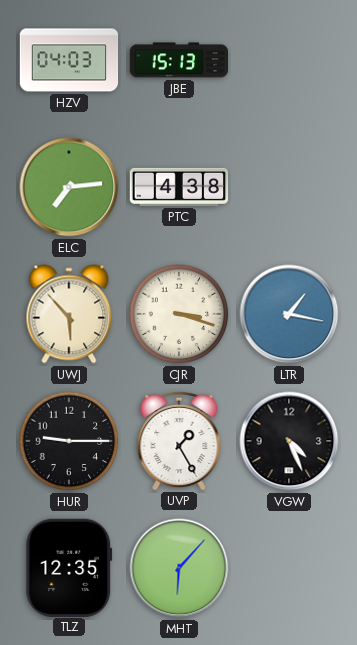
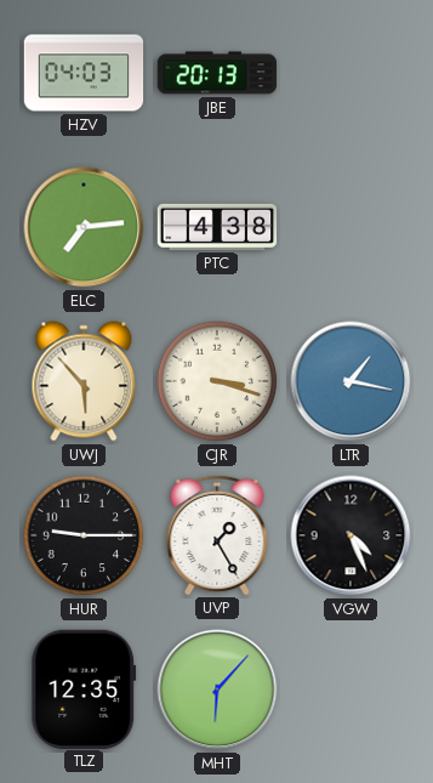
JBE: 15:13 -> 20:13
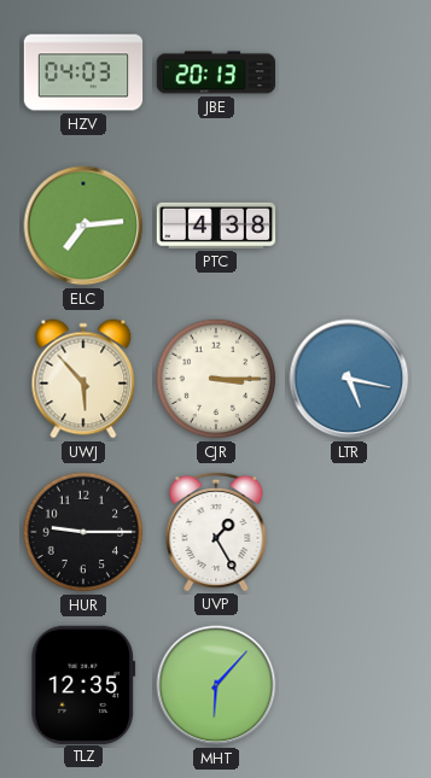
CJR: 3:18 -> 3:15
LTR: 1:17 -> 5:17
VGW: 4:26 -> none
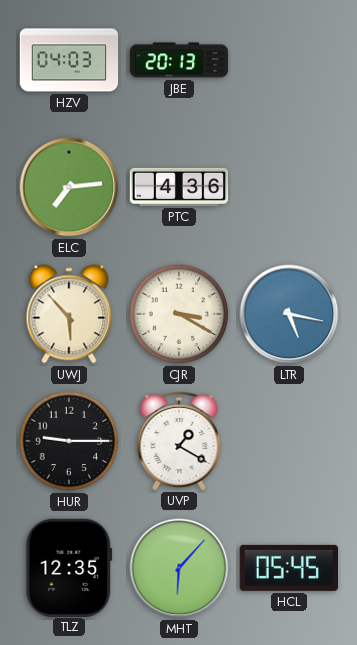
PTC: 4:38 -> 4:36
CJR: 3:15 -> 3:20
UVP: 1:25 -> 1:20
HCL: none -> 05:45
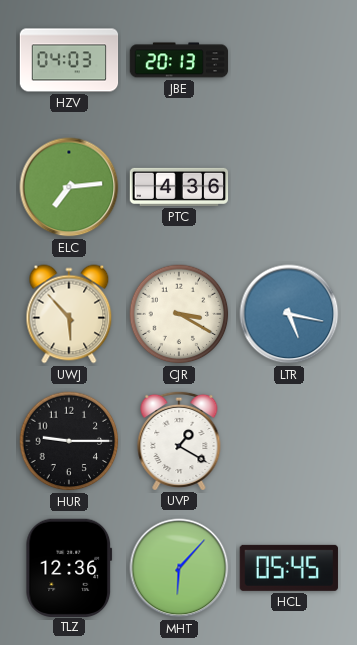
TLZ: 12:35 -> 12:36
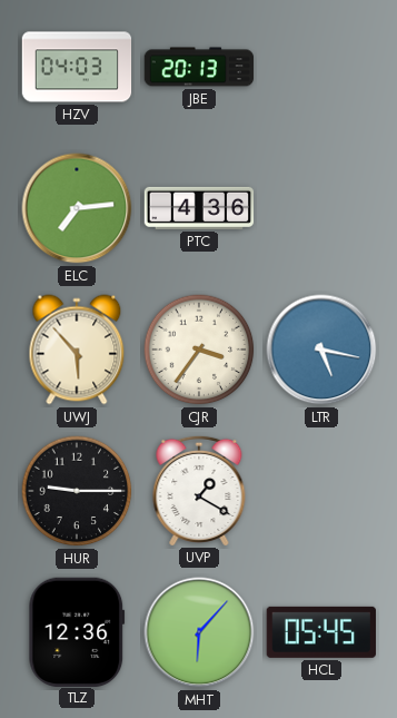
CJR: 3:20 -> 3:36
